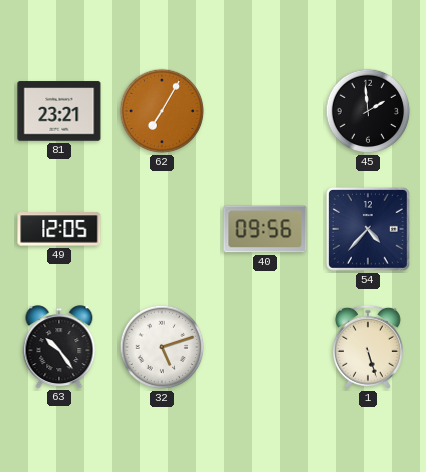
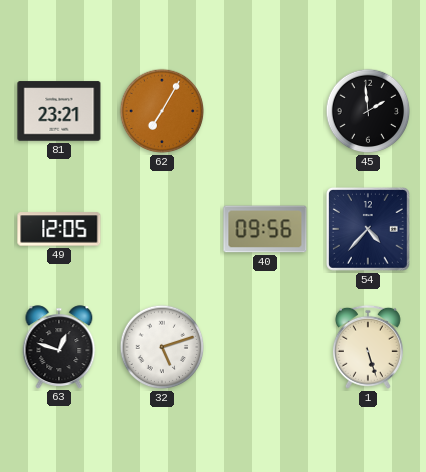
63: 10:24 -> 12:48
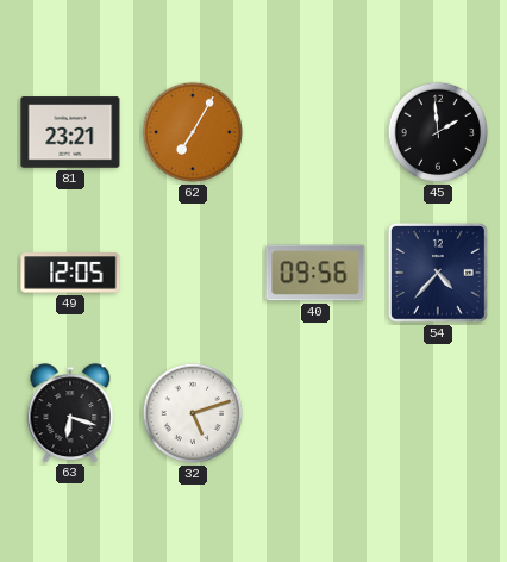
63: 12:48 -> 6:18
1: 5:27 -> none
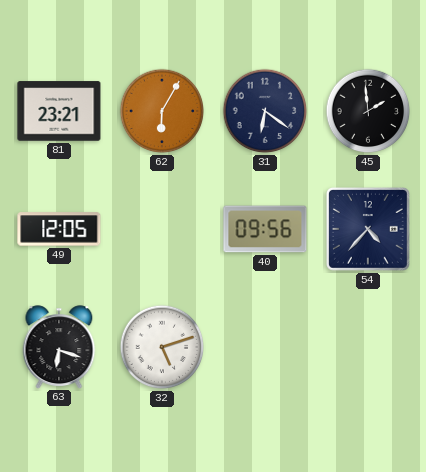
62: 7:05 -> 6:05
31: none -> 6:21
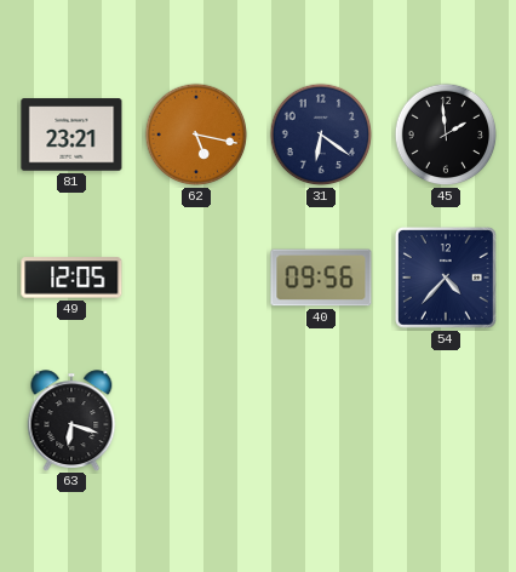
62: 6:05 -> 5:17
32: 5:12 -> none
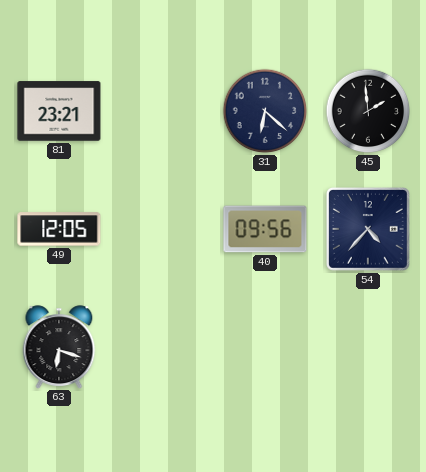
62: 5:17 -> none
31: 6:21 -> 6:22
